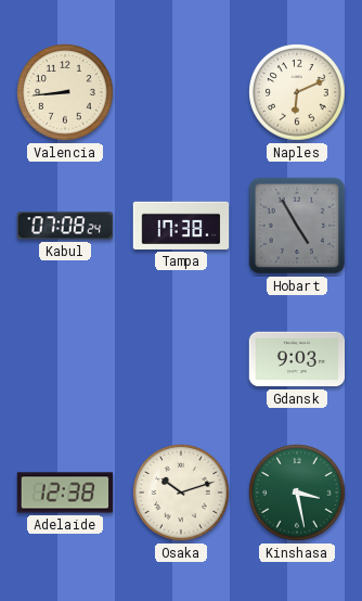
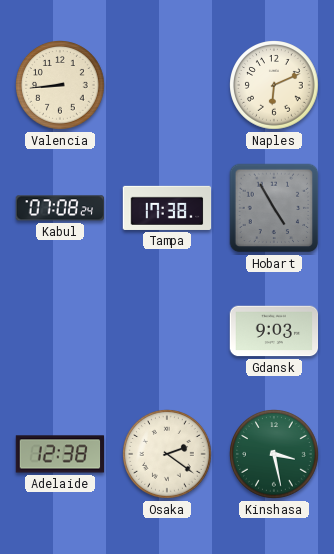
Osaka: 10:12 -> 2:21
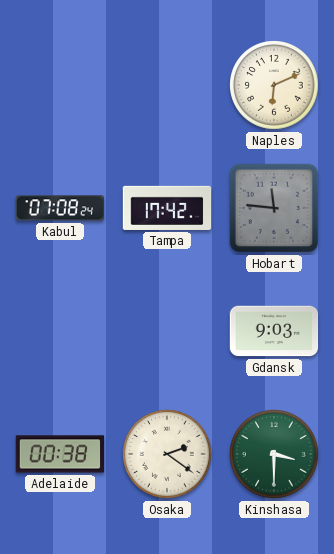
Valencia: 8:44 -> none
Tampa: 17:38 -> 17:42
Hobart: 4:55 -> 11:46
Adelaide: 12:38 -> 00:38
Kinshasa: 3:28 -> 3:30
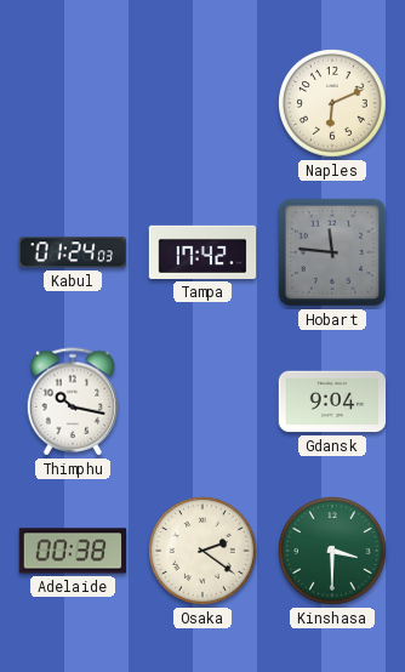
Kabul: 07:08 -> 01:24
Thimphu: none -> 10:17
Gdansk: 9:03 -> 9:04
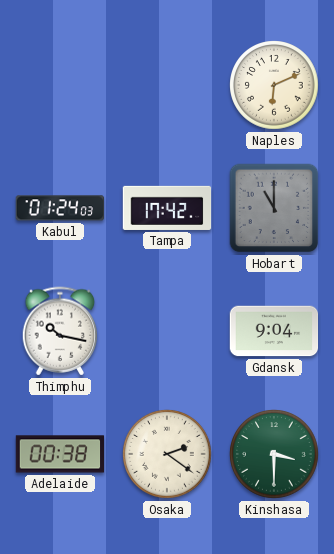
Hobart: 11:46 -> 11:00
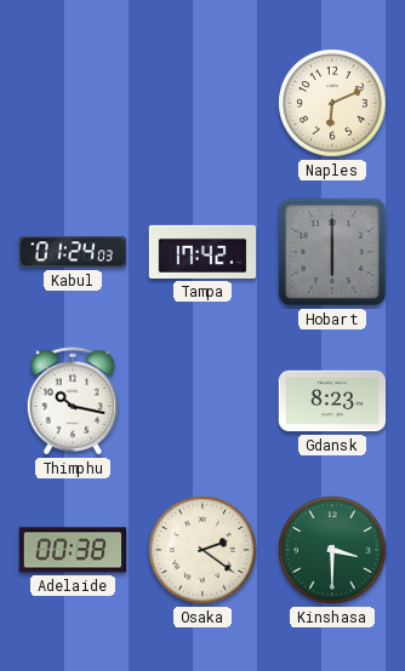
Hobart: 11:00 -> 6:00
Gdansk: 9:04 -> 8:23
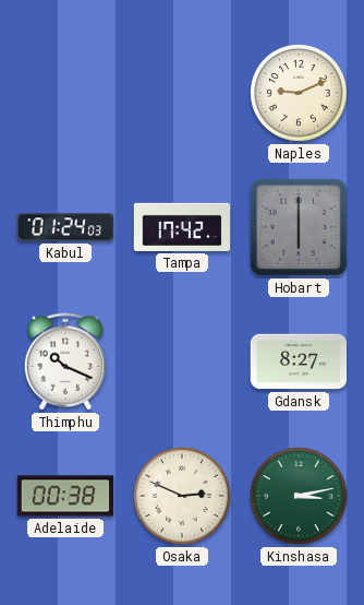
Naples: 6:11 -> 9:11
Thimphu: 10:17 -> 10:19
Gdansk: 8:23 -> 8:27
Osaka: 2:21 -> 2:49
Kinshasa: 3:30 -> 3:13
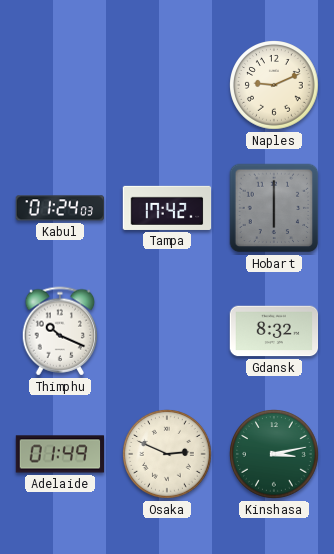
Gdansk: 8:27 -> 8:32
Adelaide: 00:38 -> 01:49
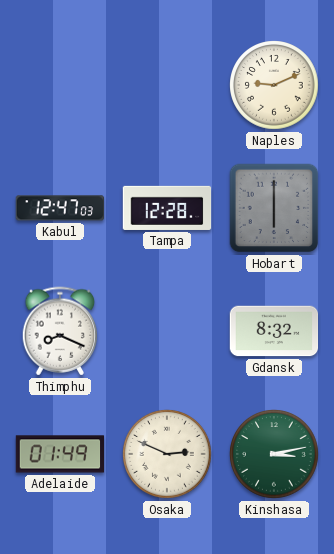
Kabul: 01:24 -> 12:47
Tampa: 17:42 -> 12:28
Thimphu: 10:19 -> 8:19
